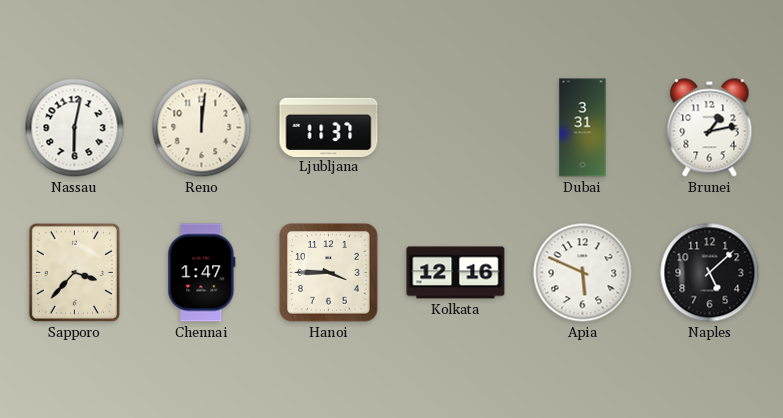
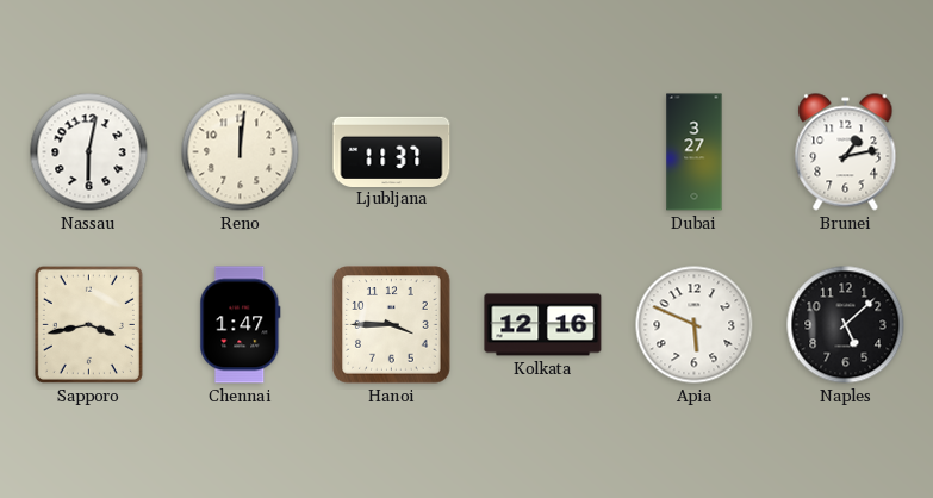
Dubai: 3:31 -> 3:27
Sapporo: 3:37 -> 3:43
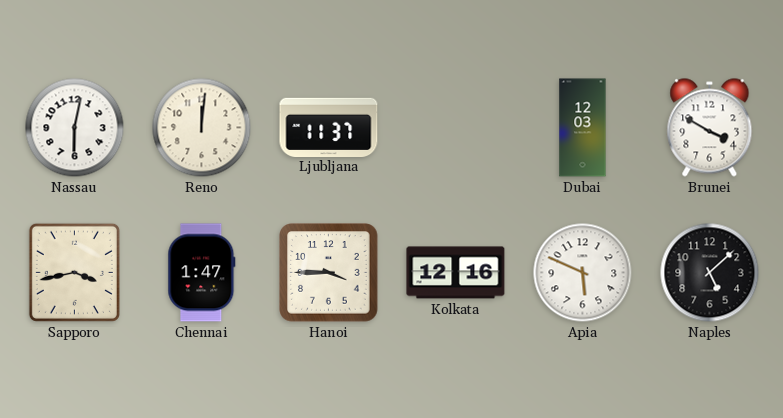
Dubai: 3:27 -> 12:03
Brunei: 1:13 -> 3:50
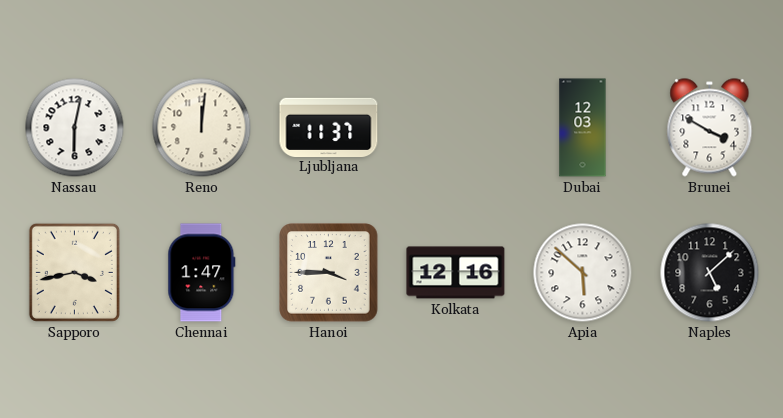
Apia: 5:49 -> 5:52
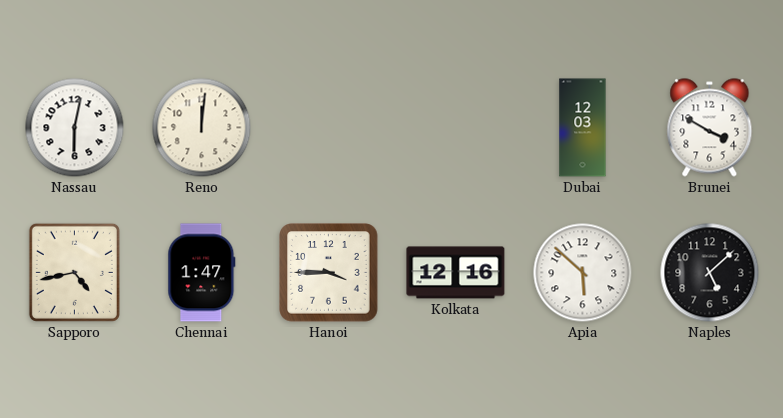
Ljubljana: 11:37 -> none
Sapporo: 3:43 -> 4:43
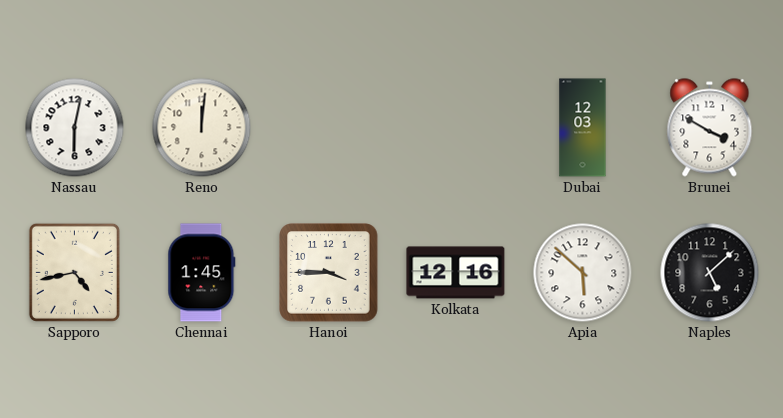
Chennai: 1:47 -> 1:45
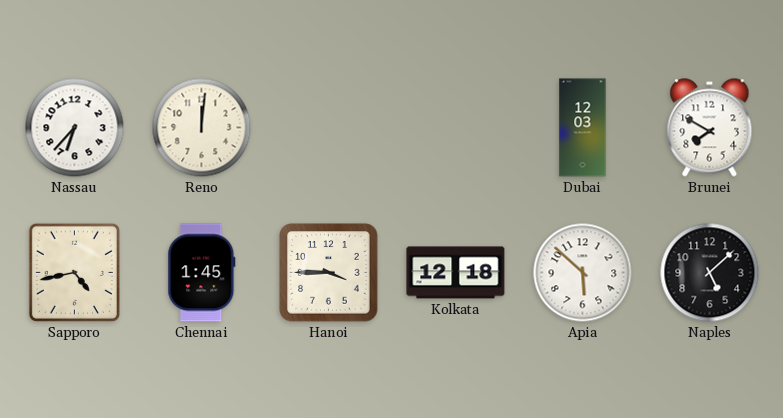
Nassau: 6:02 -> 6:37
Brunei: 3:50 -> 7:50
Kolkata: 12:16 -> 12:18
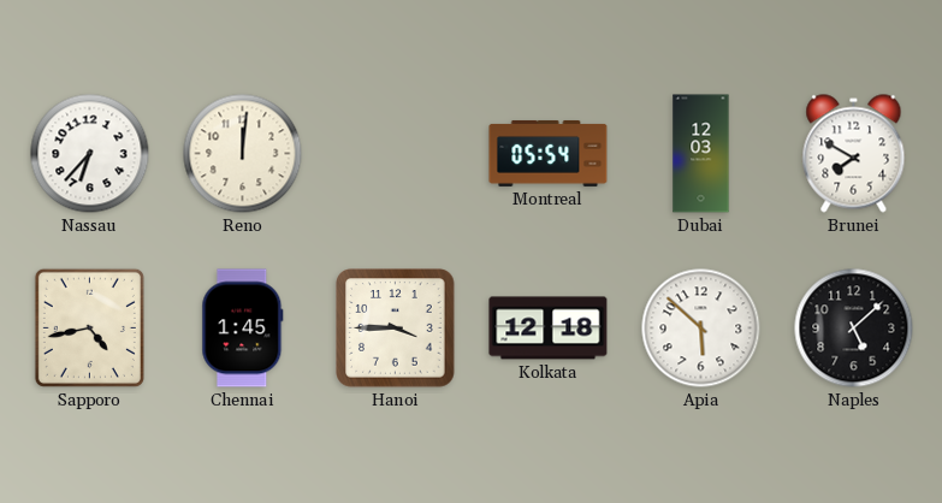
Montreal: none -> 05:54
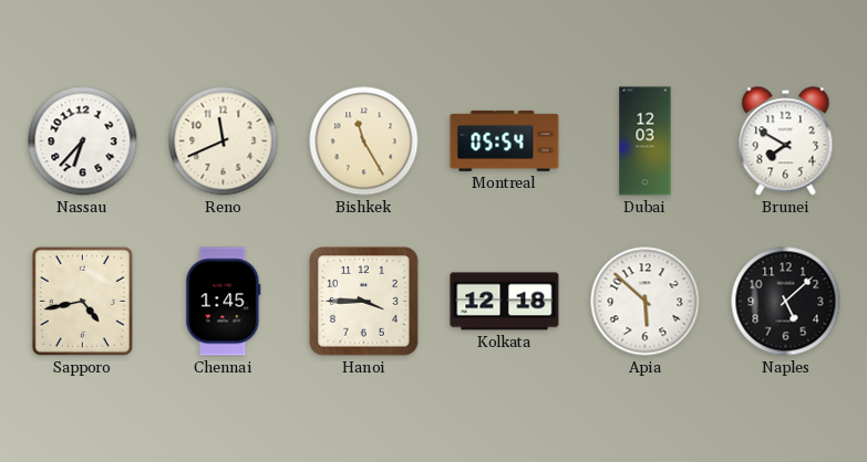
Reno: 12:01 -> 11:41
Bishkek: none -> 11:25
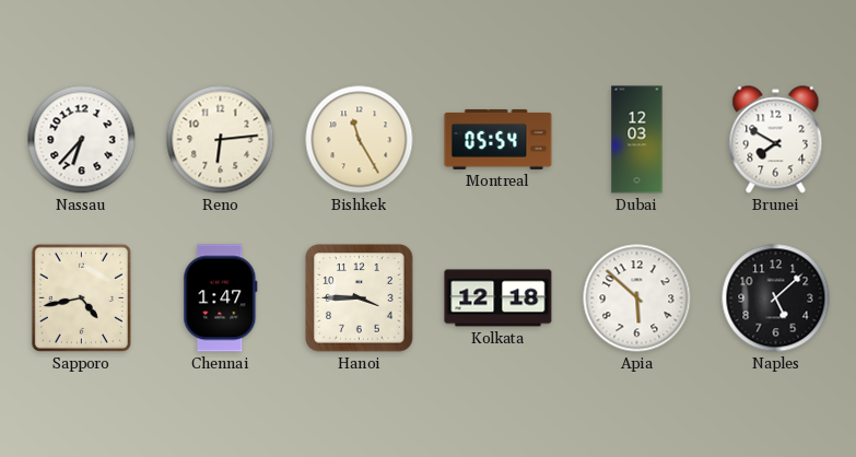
Reno: 11:41 -> 6:14
Chennai: 1:45 -> 1:47
